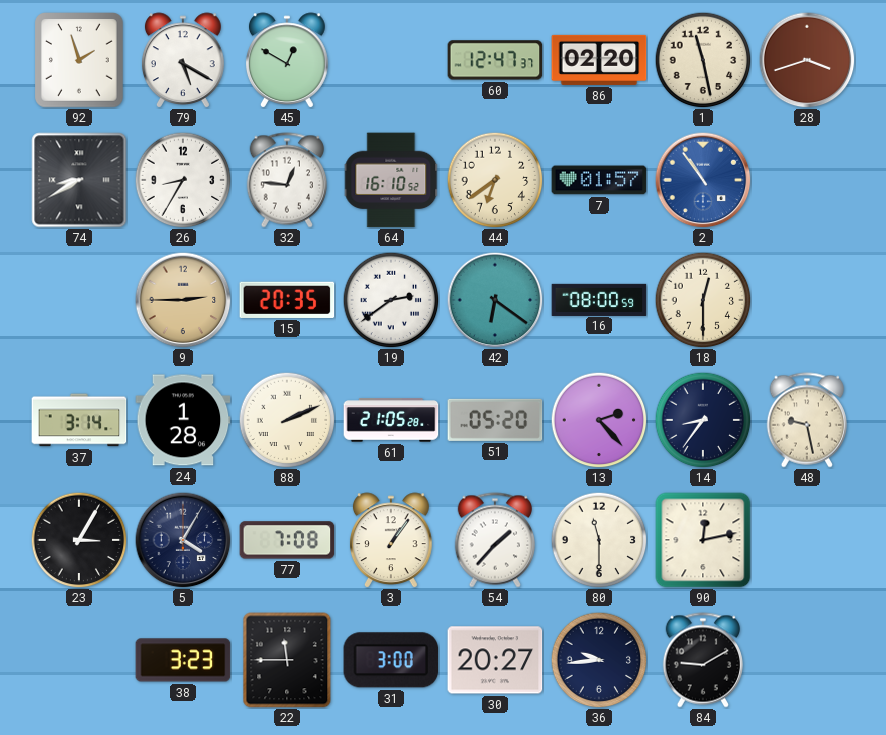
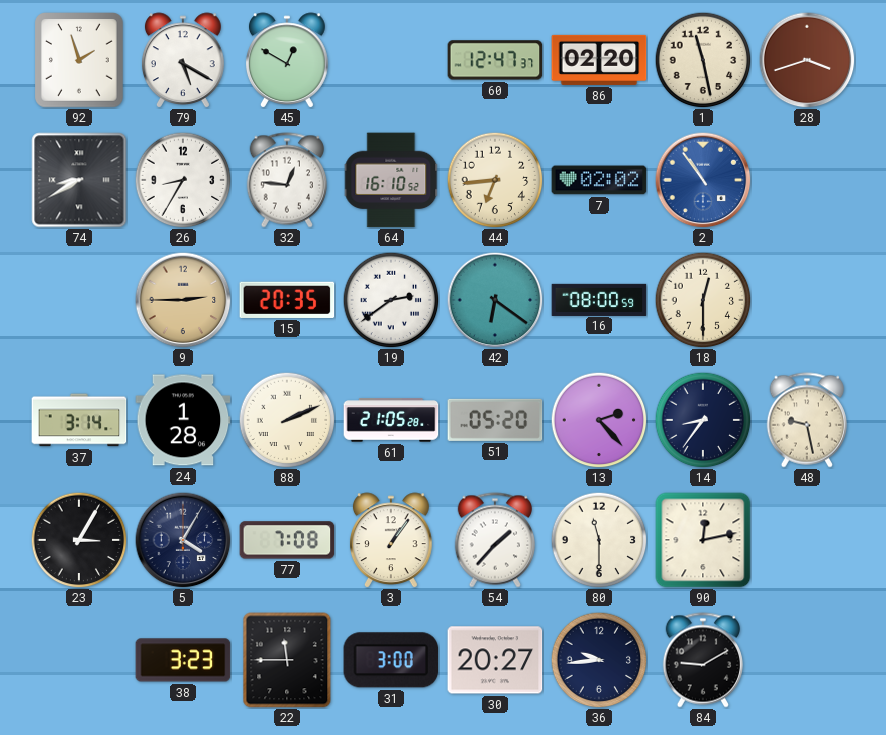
44: 6:39 -> 6:44
7: 01:57 -> 02:02
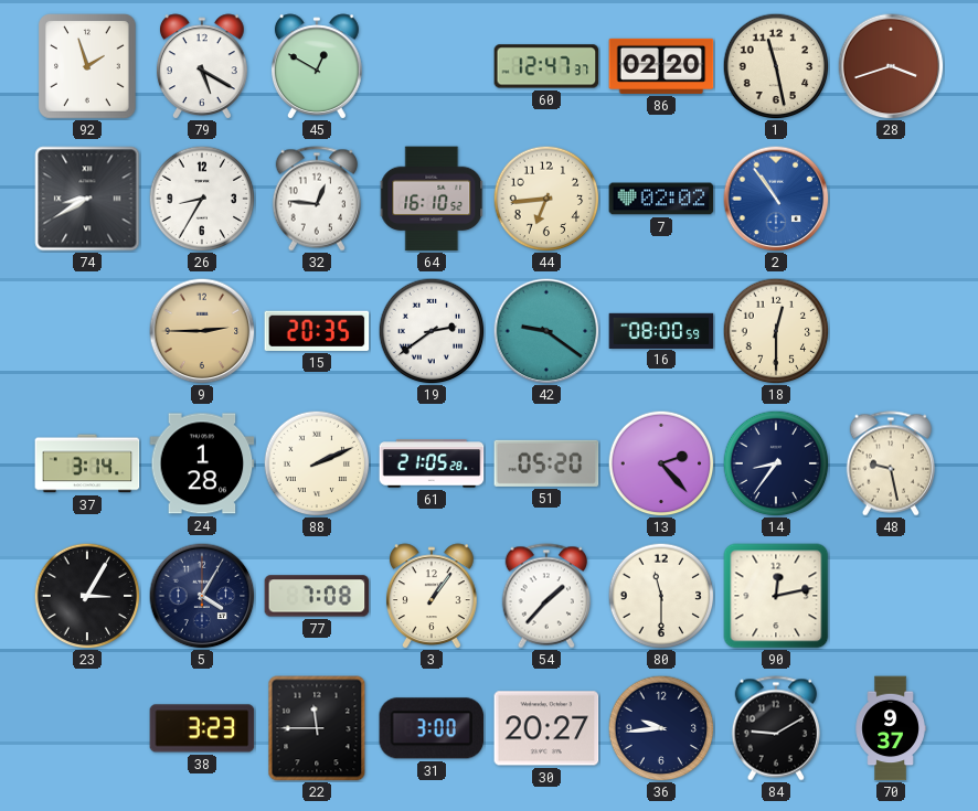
42: 6:21 -> 9:21
70: none -> 9:37
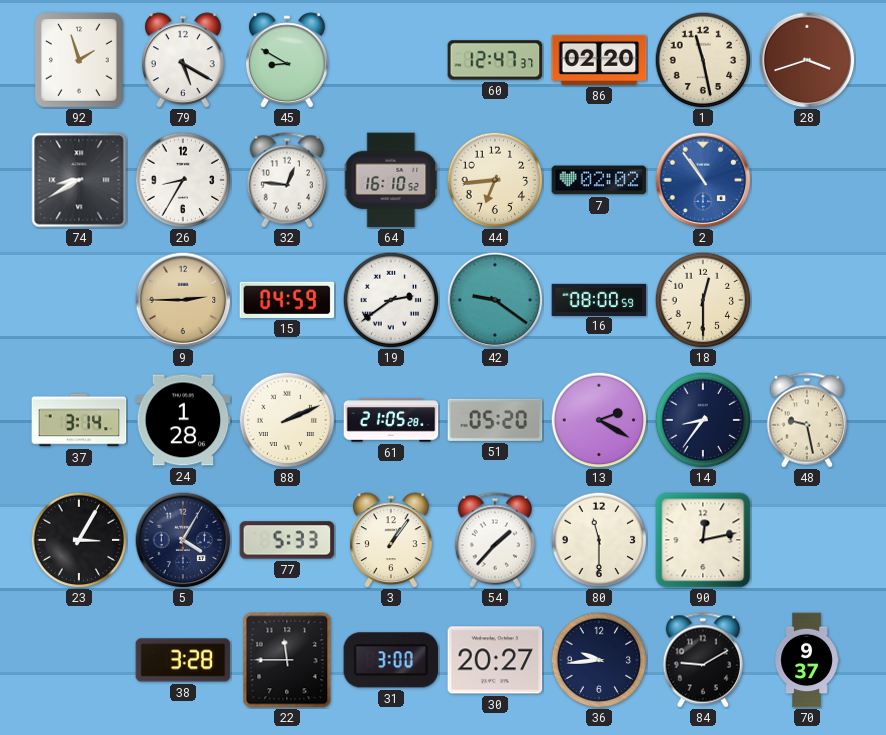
45: 12:50 -> 8:50
15: 20:35 -> 04:59
13: 2:23 -> 2:20
77: 7:08 -> 5:33
38: 3:23 -> 3:28
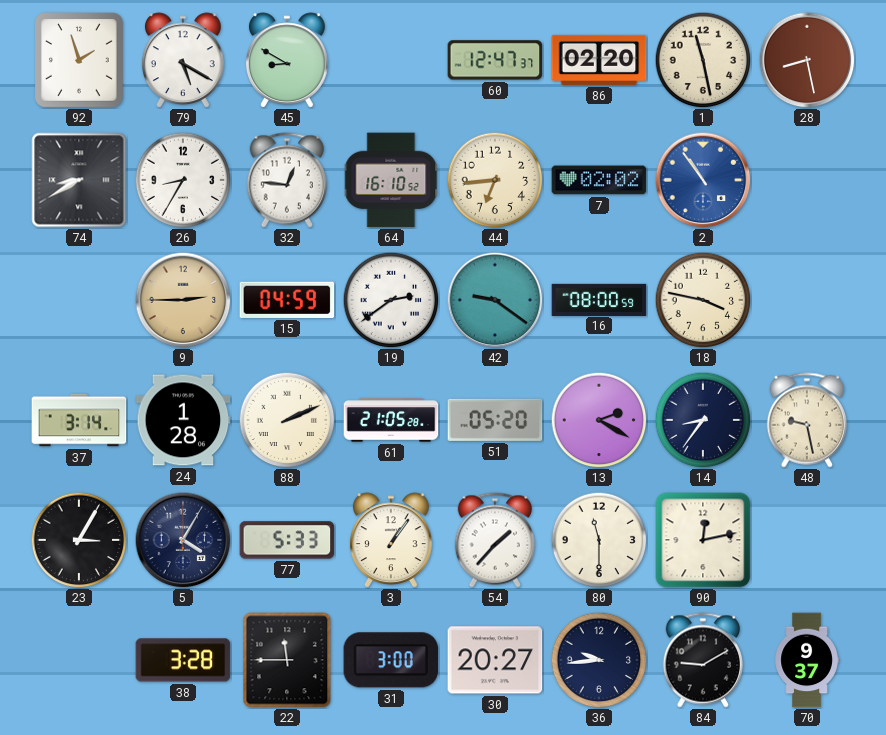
28: 3:42 -> 8:28
18: 12:30 -> 3:47
